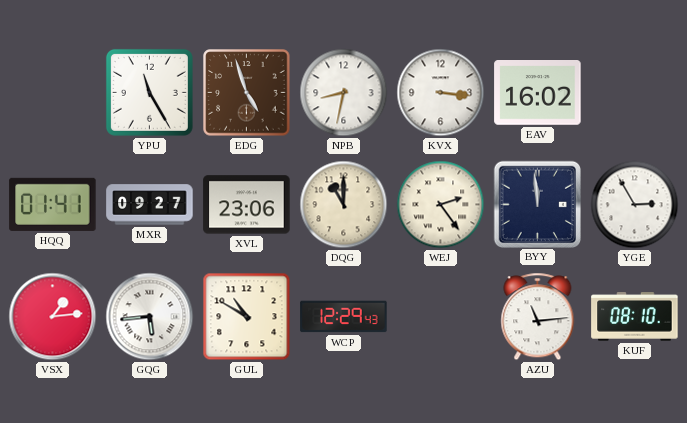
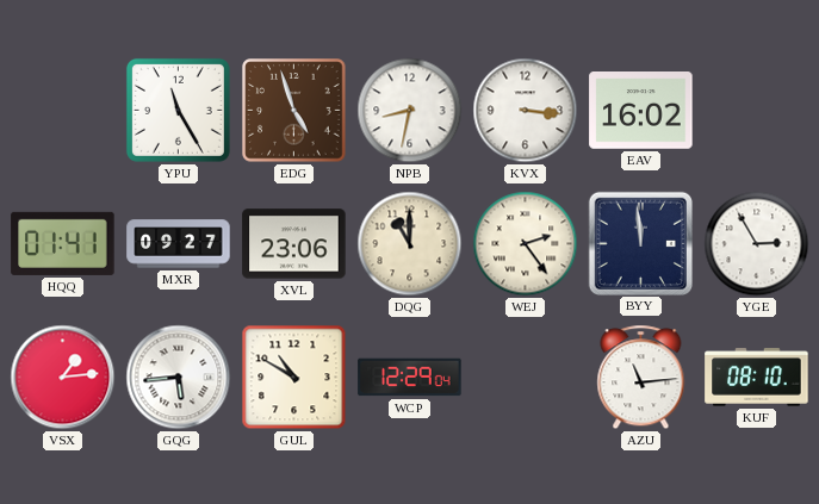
WCP: 12:29:43 -> 12:29:04
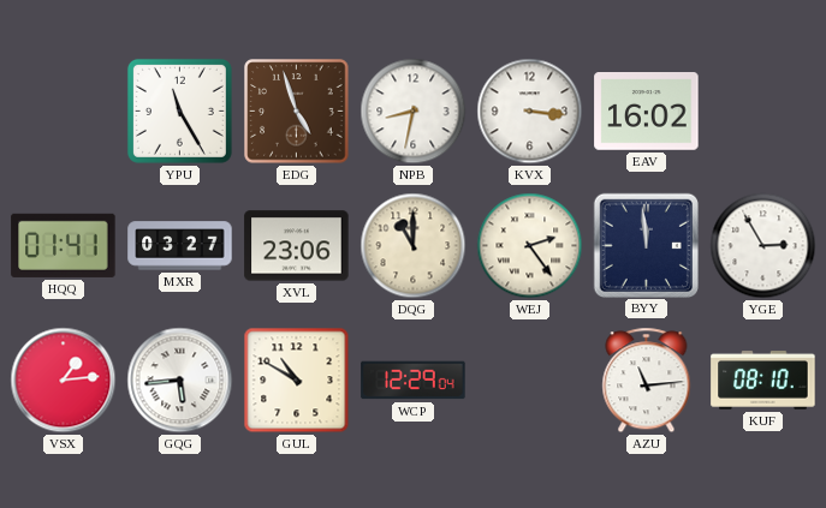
MXR: 09:27 -> 03:27
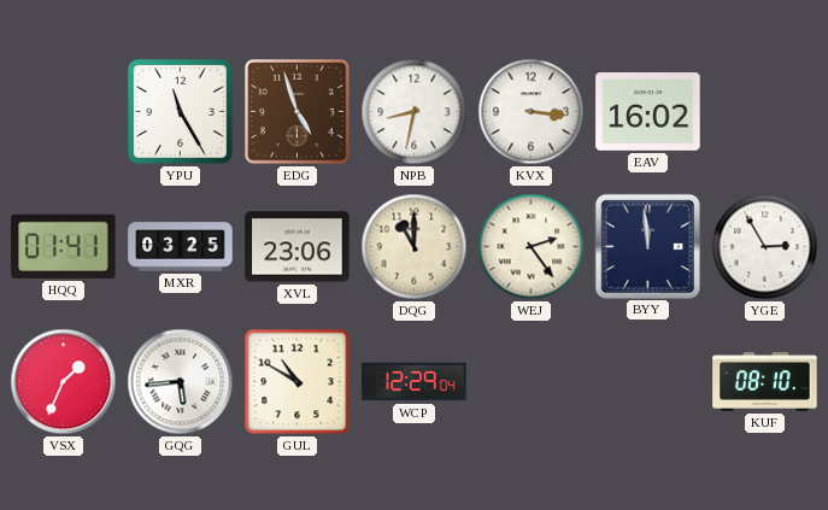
MXR: 03:27 -> 03:25
VSX: 1:14 -> 1:34
AZU: 11:14 -> none
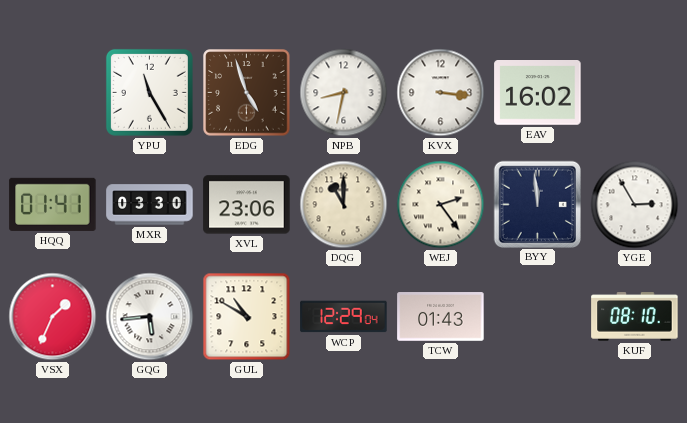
MXR: 03:25 -> 03:30
TCW: none -> 01:43
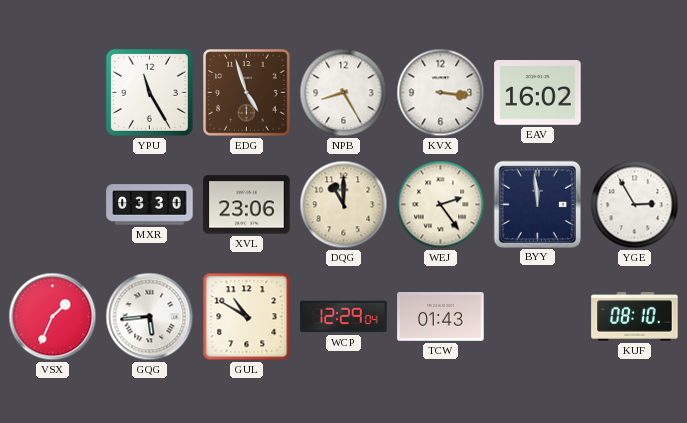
NPB: 8:32 -> 8:25
HQQ: 01:41 -> none
